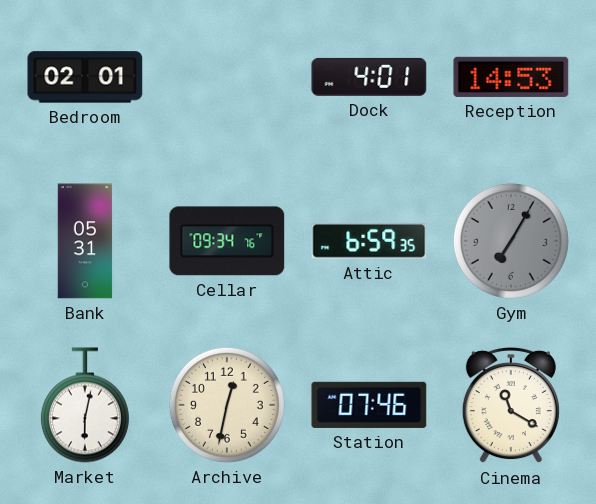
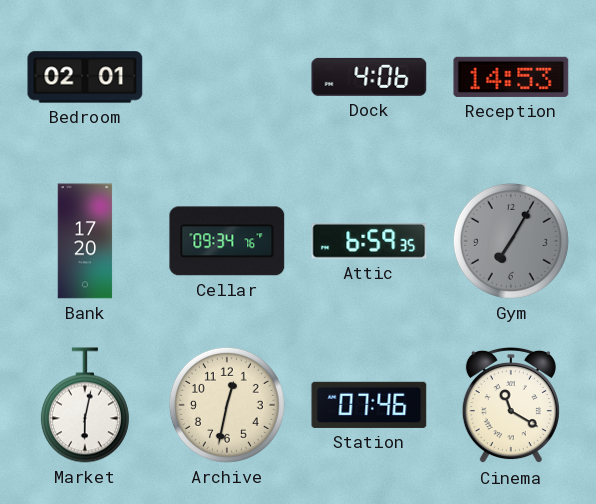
Dock: 4:01 -> 4:06
Bank: 05:31 -> 17:20
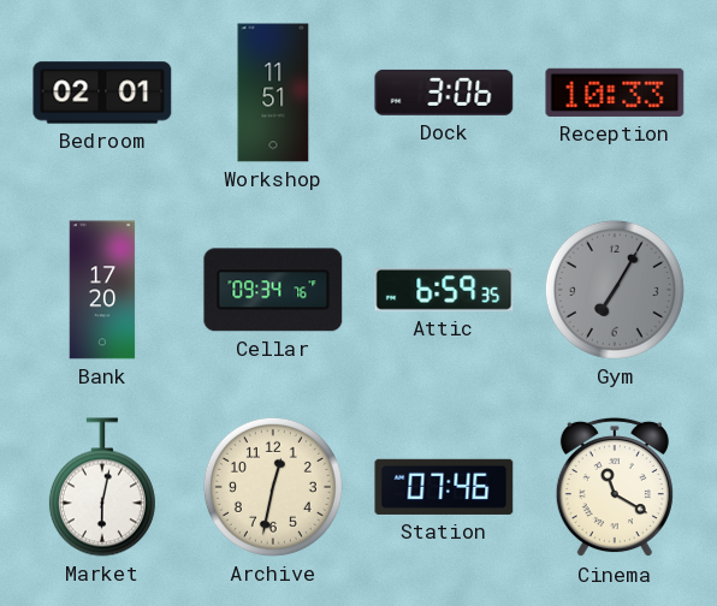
Workshop: none -> 11:51
Dock: 4:06 -> 3:06
Reception: 14:53 -> 10:33
